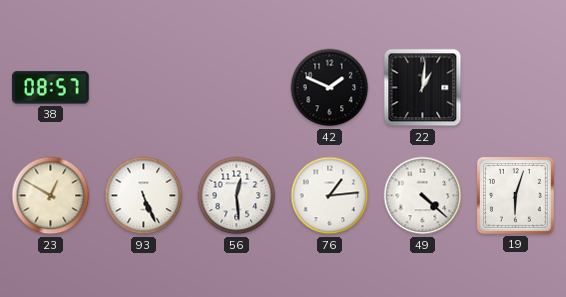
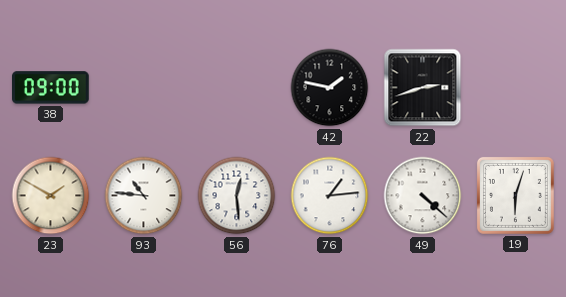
38: 08:57 -> 09:00
42: 1:49 -> 1:47
22: 1:01 -> 2:42
23: 12:50 -> 1:50
93: 5:26 -> 10:46
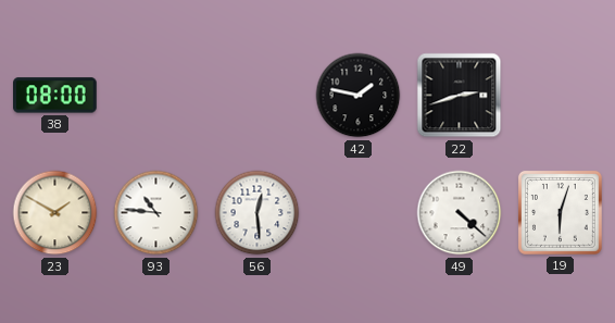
38: 09:00 -> 08:00
76: 1:14 -> none
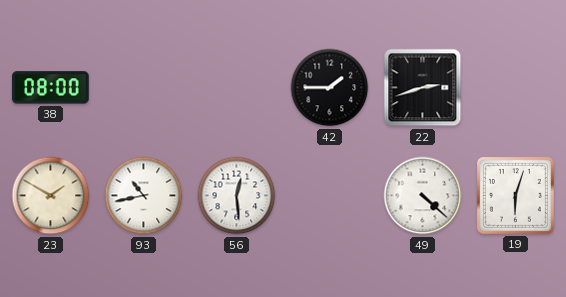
42: 1:47 -> 1:45
93: 10:46 -> 10:43
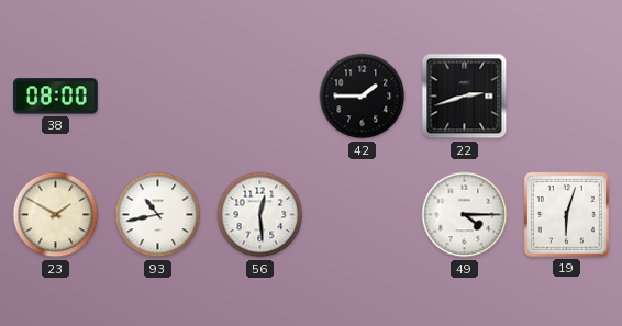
49: 4:22 -> 4:15
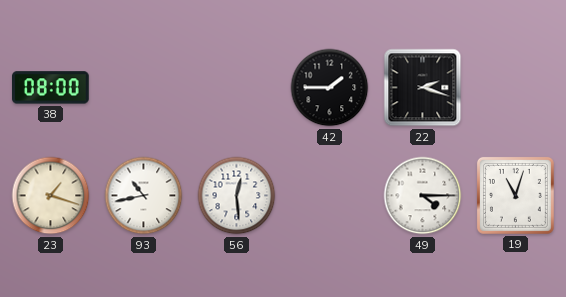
22: 2:42 -> 2:18
23: 1:50 -> 1:18
19: 6:03 -> 11:03
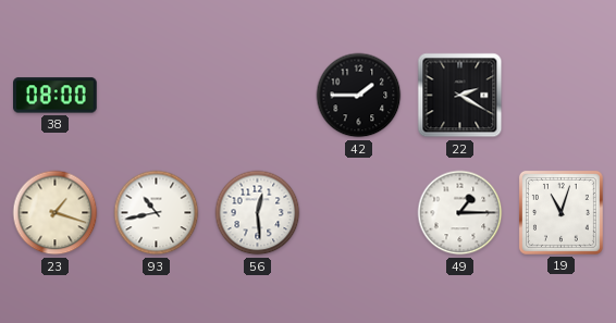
22: 2:18 -> 2:20
49: 4:15 -> 1:15
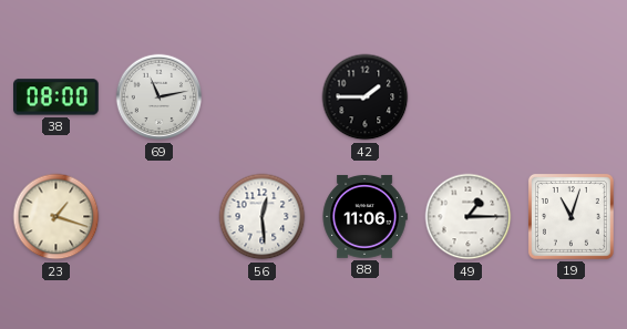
69: none -> 11:13
22: 2:20 -> none
93: 10:43 -> none
88: none -> 11:06
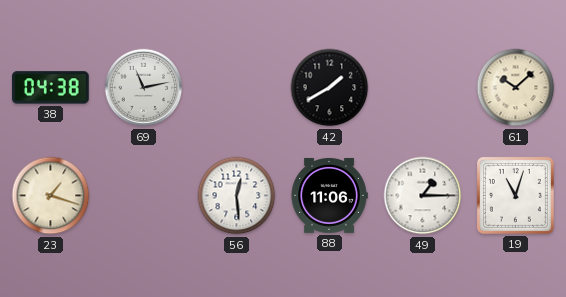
38: 08:00 -> 04:38
42: 1:45 -> 1:40
61: none -> 10:08
